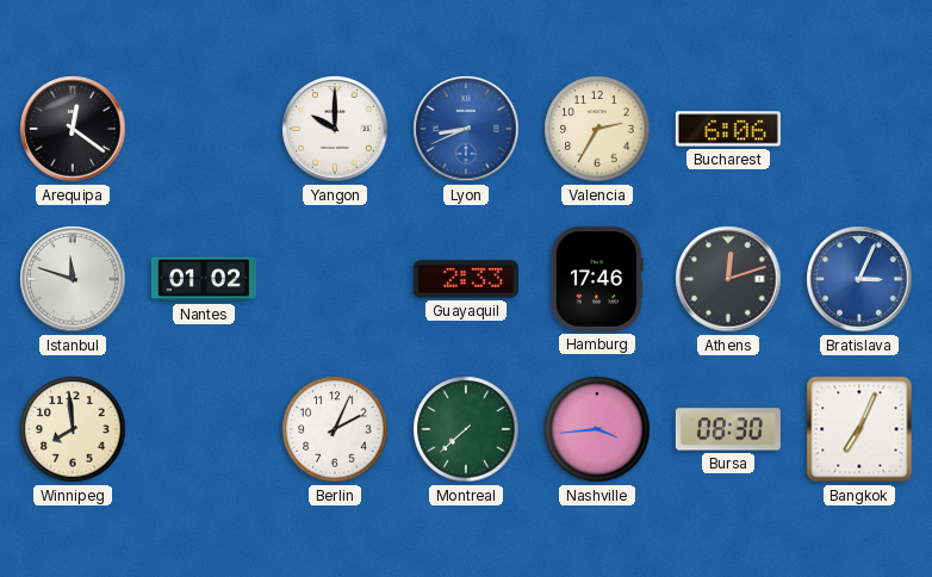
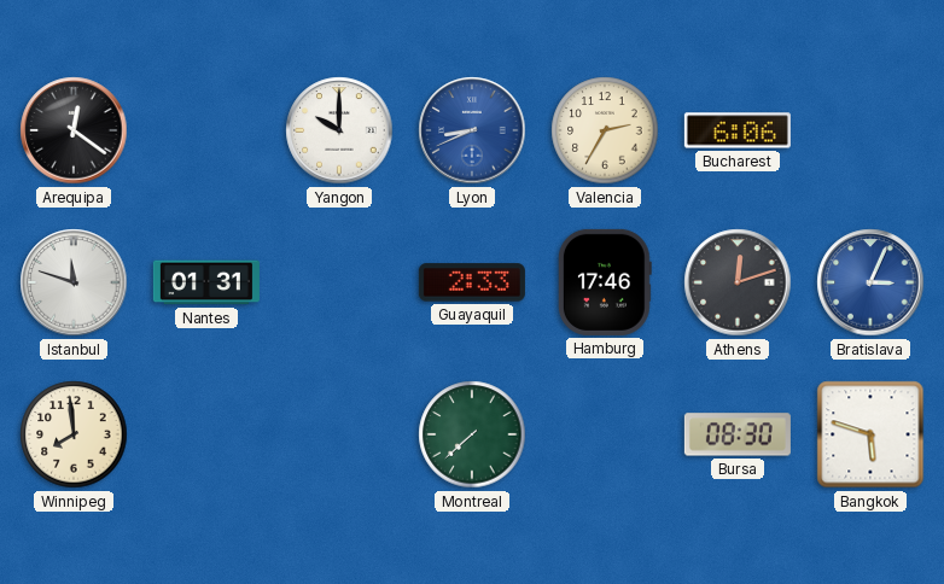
Nantes: 01:02 -> 01:31
Berlin: 2:04 -> none
Nashville: 3:44 -> none
Bangkok: 7:04 -> 5:48
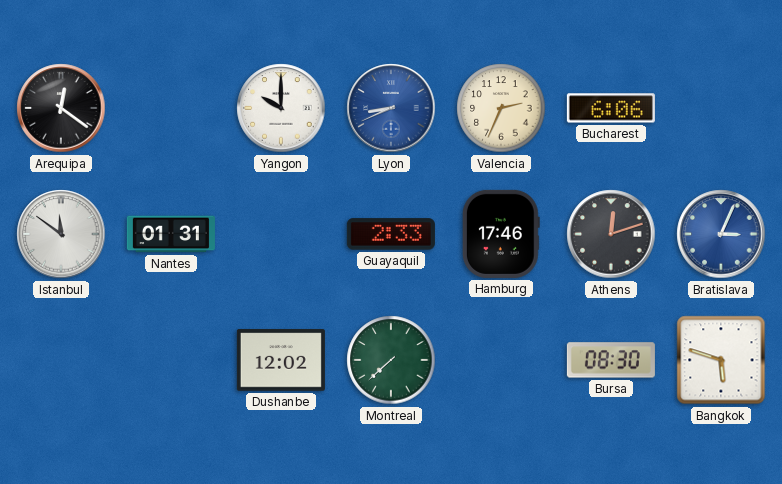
Valencia: 2:35 -> 2:34
Istanbul: 11:48 -> 11:51
Winnipeg: 7:59 -> none
Dushanbe: none -> 12:02
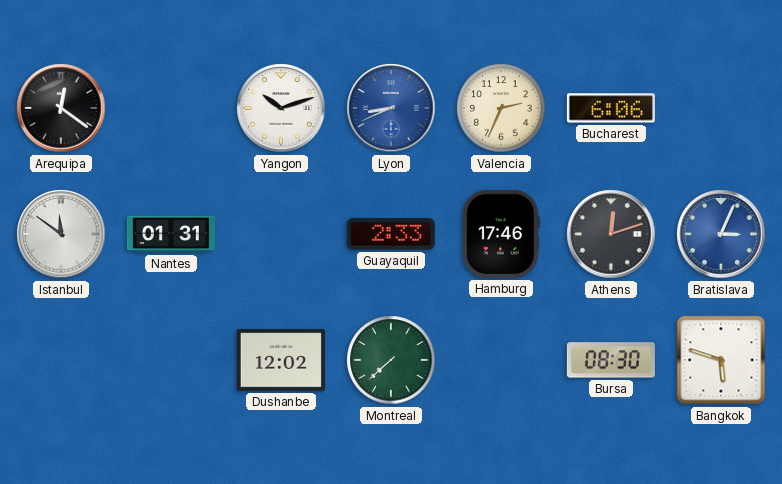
Yangon: 10:00 -> 10:12
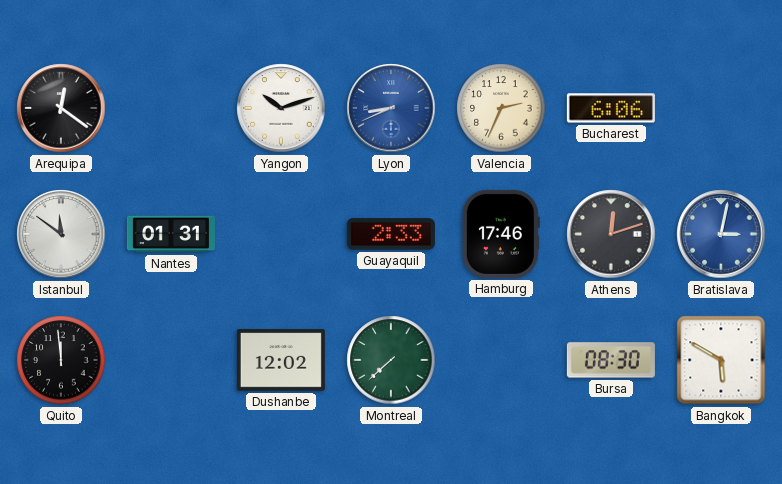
Bratislava: 3:04 -> 3:02
Quito: none -> 11:59
Bangkok: 5:48 -> 5:50
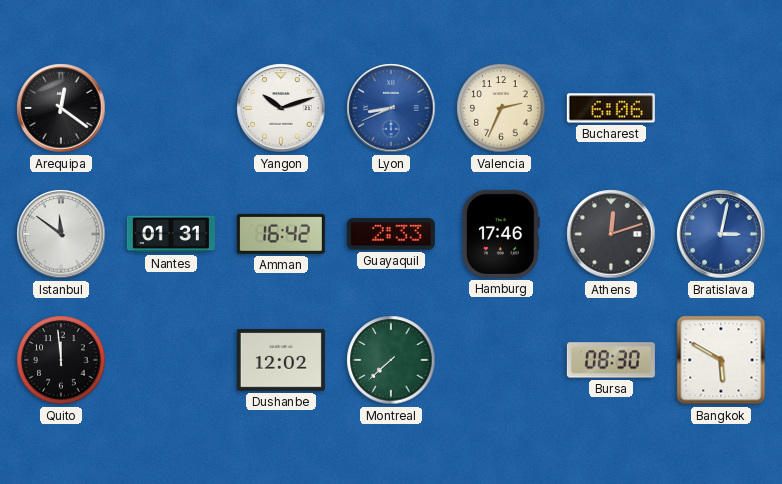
Amman: none -> 16:42
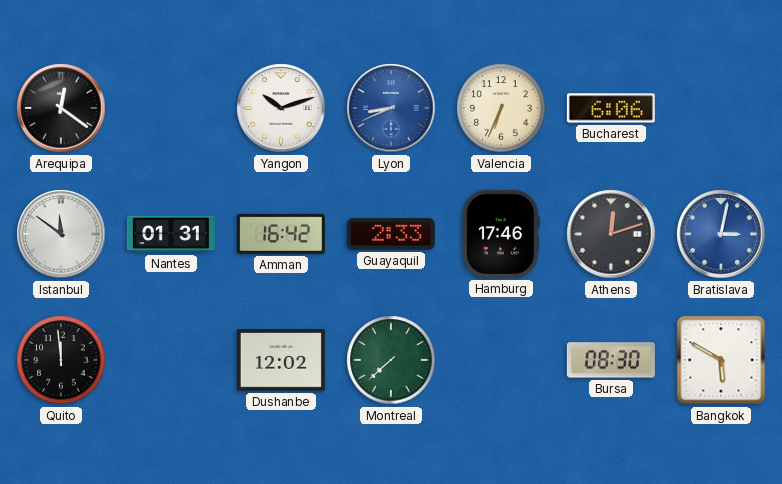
Valencia: 2:34 -> 6:34
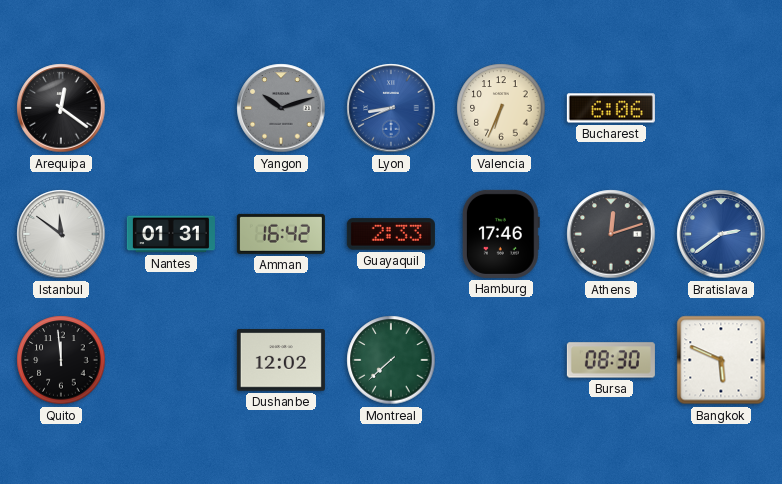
Yangon dial: white -> grey
Bratislava: 3:02 -> 2:39
Bangkok: 5:50 -> 5:49
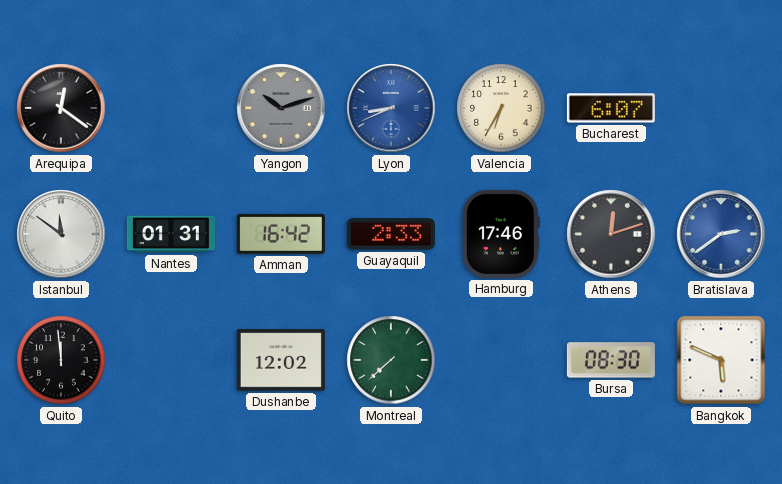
Valencia: 6:34 -> 6:35
Bucharest: 6:06 -> 6:07
